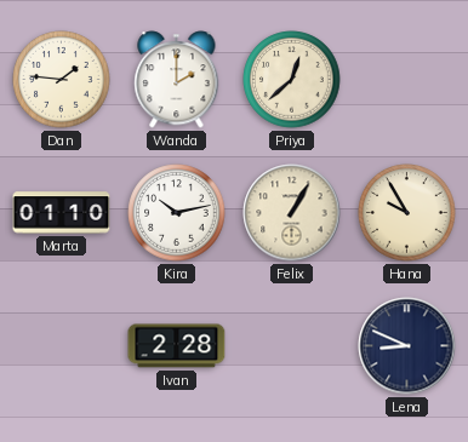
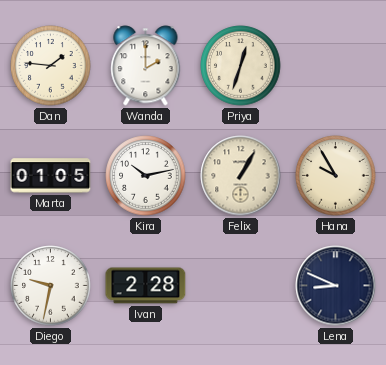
Priya: 12:38 -> 12:33
Marta: 01:10 -> 01:05
Diego: none -> 9:32
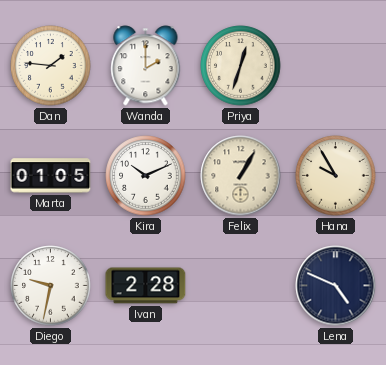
Kira: 10:13 -> 10:11
Lena: 8:49 -> 4:49
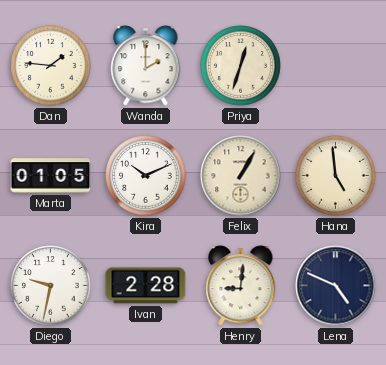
Hana: 9:55 -> 4:59
Henry: none -> 9:01
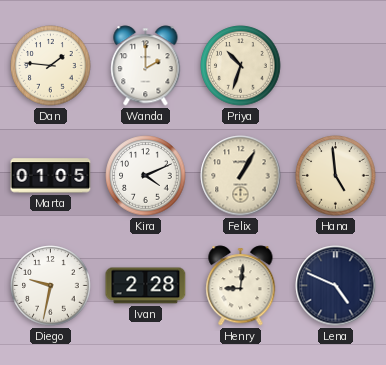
Priya: 12:33 -> 10:33
Kira: 10:11 -> 4:11
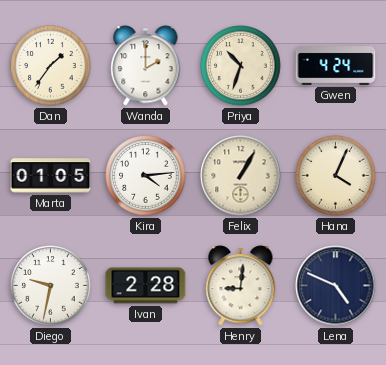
Dan: 1:46 -> 1:36
Gwen: none -> 4:24
Kira: 4:11 -> 4:14
Hana: 4:59 -> 4:04
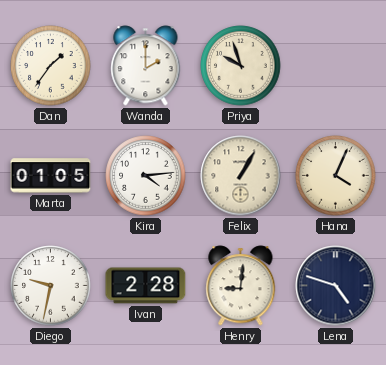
Priya: 10:33 -> 9:57
Gwen: 4:24 -> none
Lena: 4:49 -> 4:48
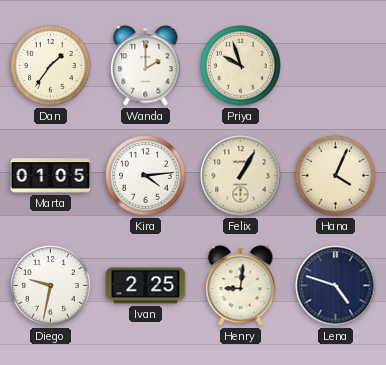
Ivan: 2:28 -> 2:25
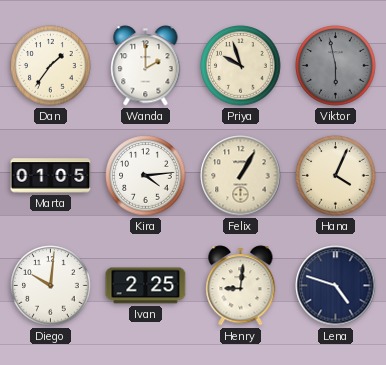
Viktor: none -> 5:58
Diego: 9:32 -> 10:01
